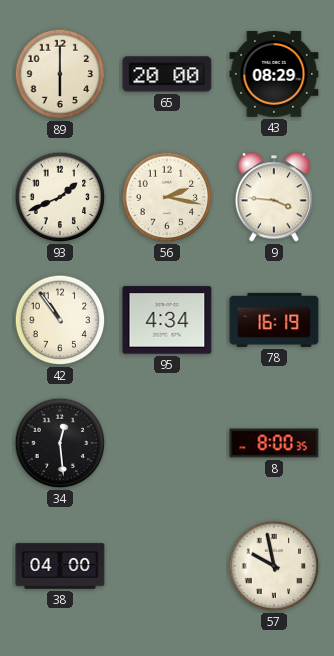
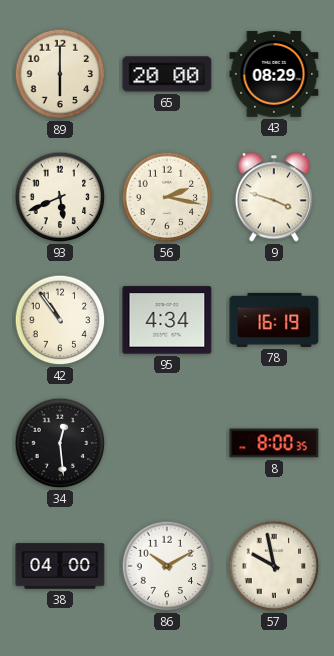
93: 1:41 -> 5:41
9: 3:46 -> 3:48
86: none -> 10:10
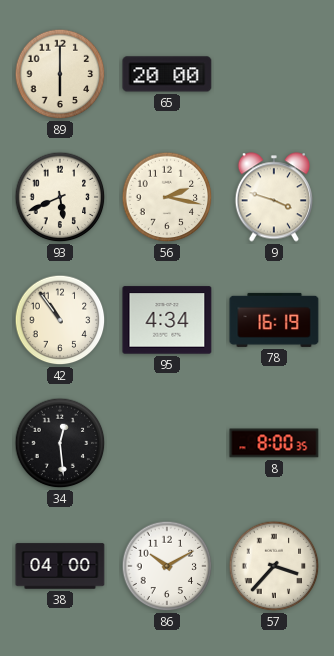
43: 08:29 -> none
57: 9:58 -> 3:37
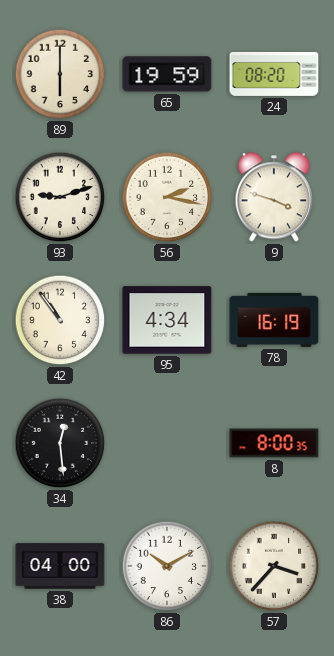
65: 20:00 -> 19:59
24: none -> 08:20
93: 5:41 -> 9:12
